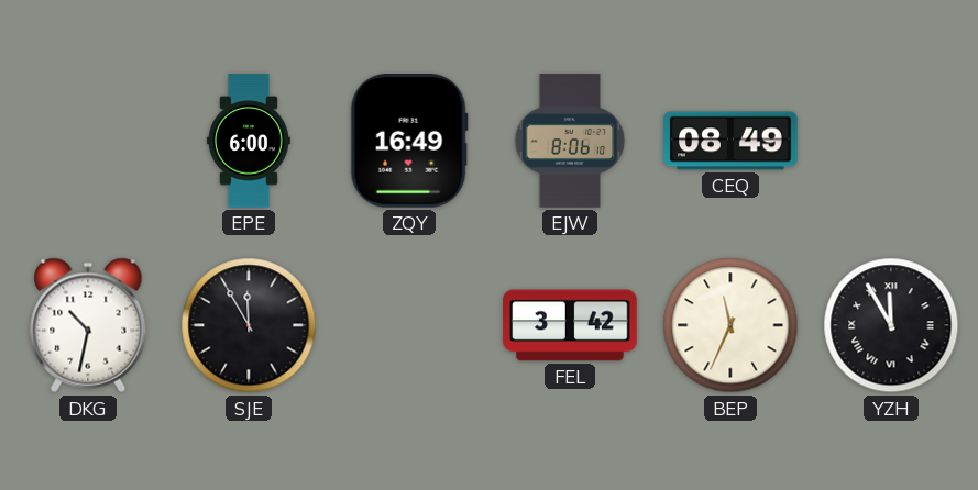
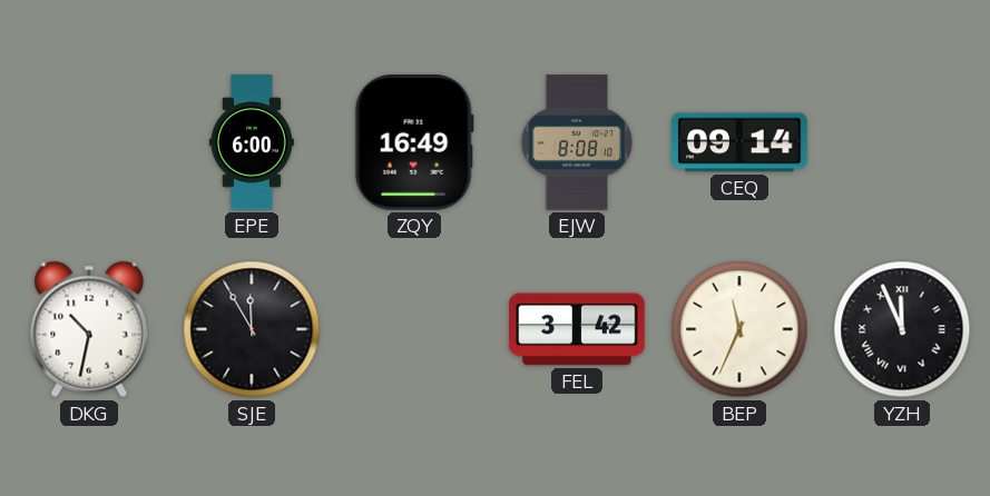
EJW: 8:06 -> 8:08
CEQ: 08:49 -> 09:14
YZH: 11:55 -> 11:56
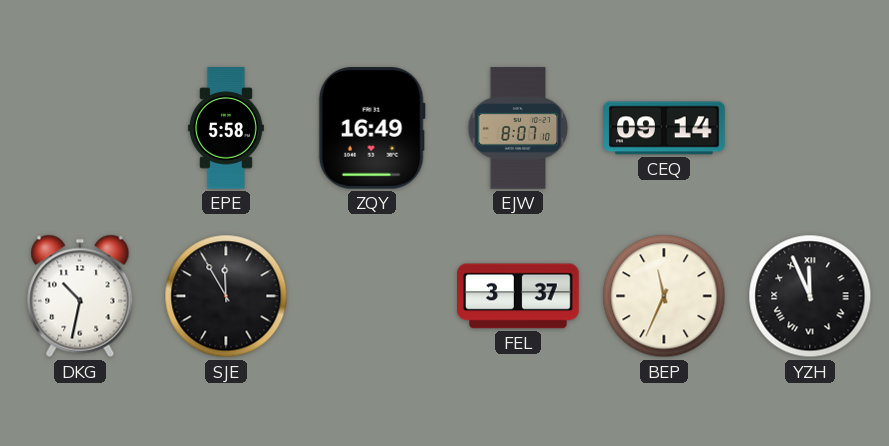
EPE: 6:00 -> 5:58
EJW: 8:08 -> 8:07
FEL: 3:42 -> 3:37
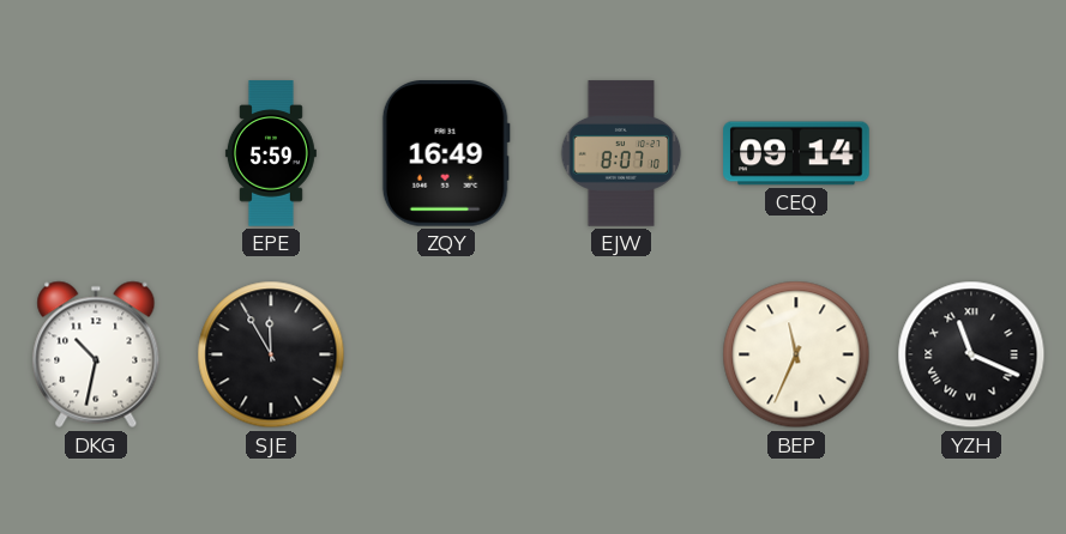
EPE: 5:58 -> 5:59
FEL: 3:37 -> none
YZH: 11:56 -> 11:19
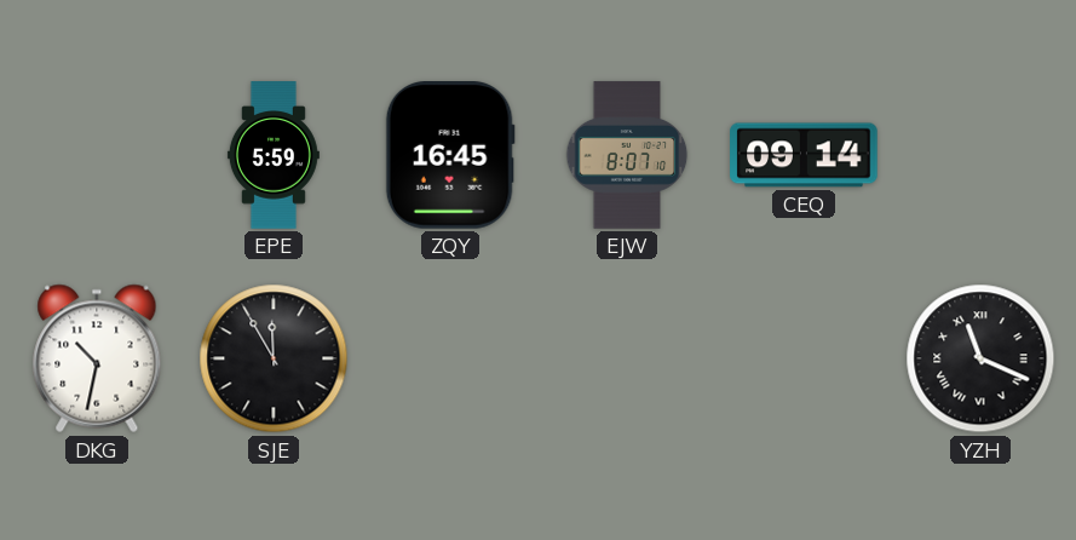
ZQY: 16:49 -> 16:45
BEP: 11:34 -> none
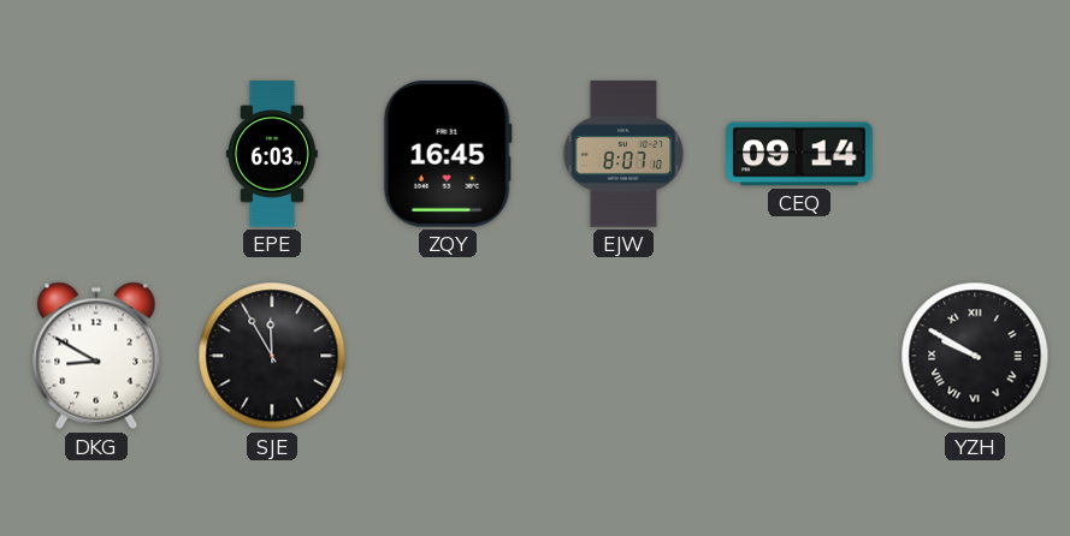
EPE: 5:59 -> 6:03
DKG: 10:32 -> 8:50
YZH: 11:19 -> 9:50
